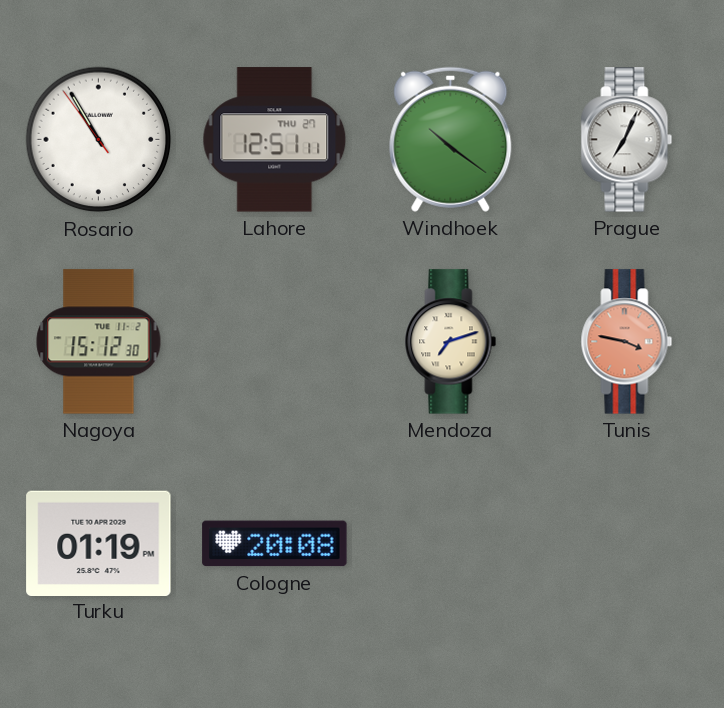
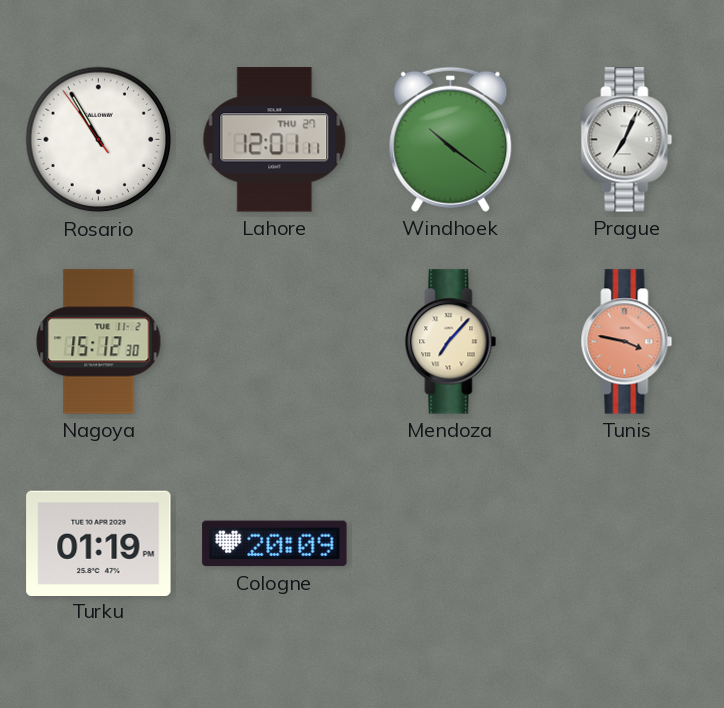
Lahore: 12:51 -> 12:01
Mendoza: 7:12 -> 7:07
Cologne: 20:08 -> 20:09
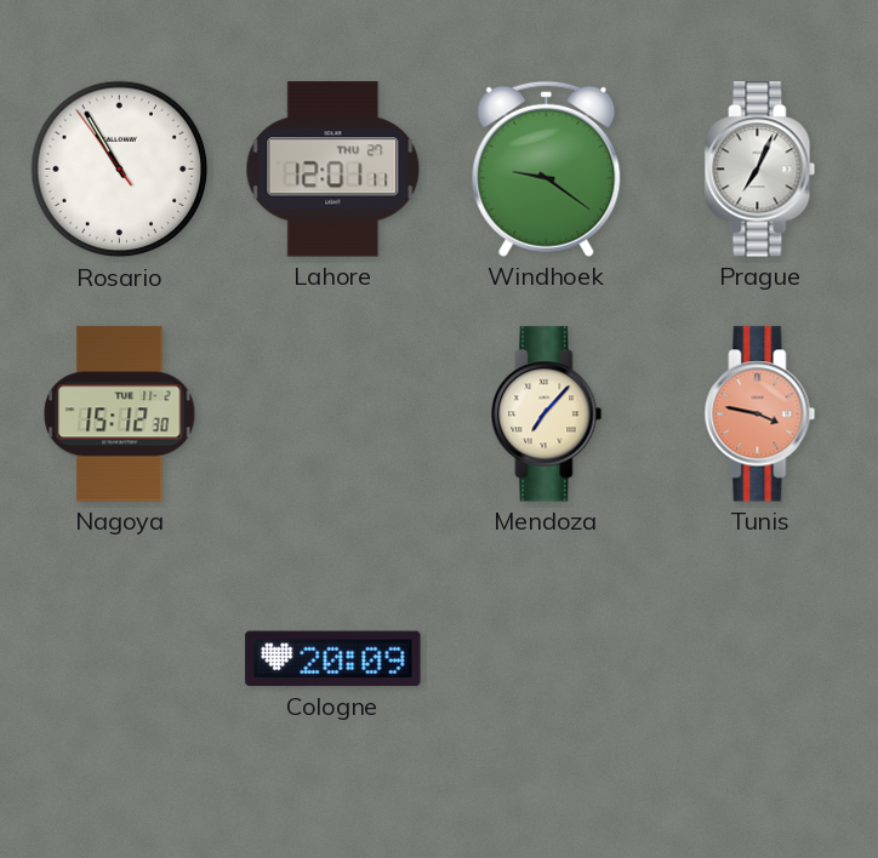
Windhoek: 10:21 -> 9:21
Turku: 01:19 -> none
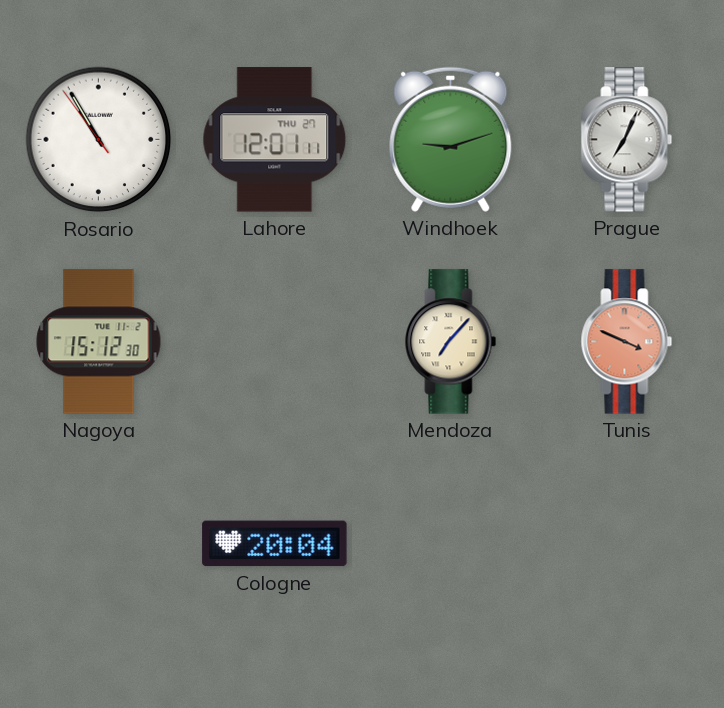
Windhoek: 9:21 -> 9:12
Tunis: 3:47 -> 3:49
Cologne: 20:09 -> 20:04
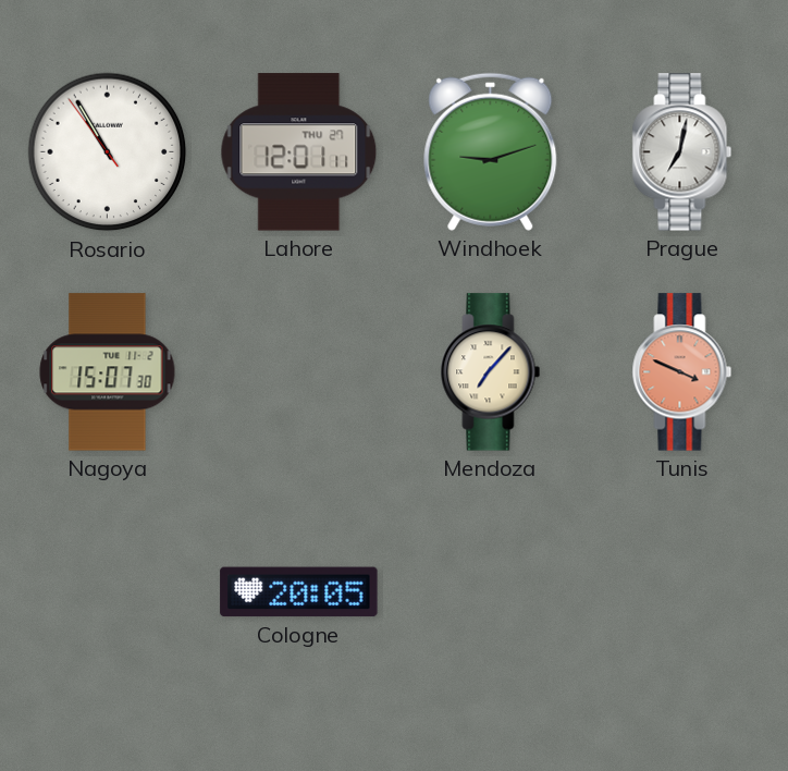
Prague: 7:04 -> 7:02
Nagoya: 15:12 -> 15:07
Cologne: 20:04 -> 20:05
